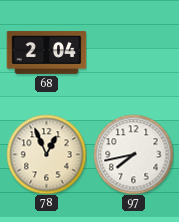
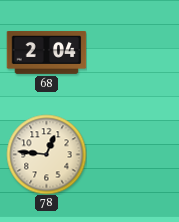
78: 12:56 -> 12:46
97: 7:43 -> none
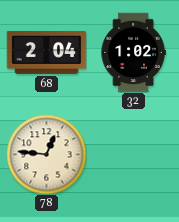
32: none -> 1:02
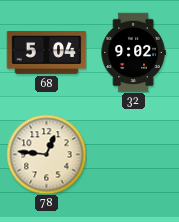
68: 2:04 -> 5:04
32: 1:02 -> 9:02
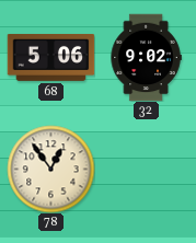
68: 5:04 -> 5:06
78: 12:46 -> 12:54
